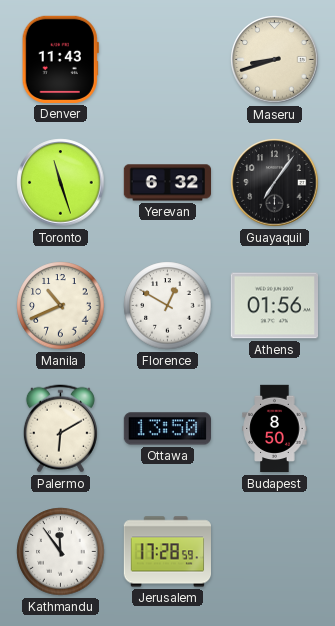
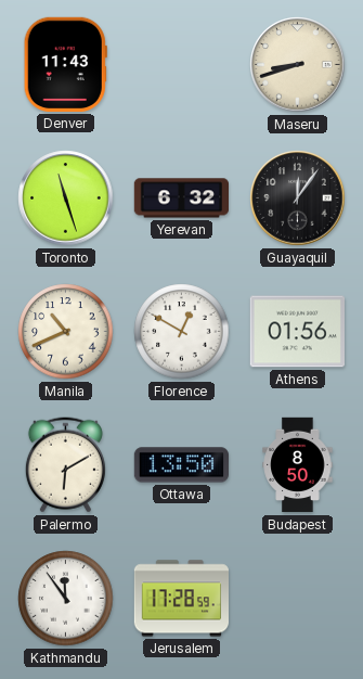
Guayaquil: 7:06 -> 12:06
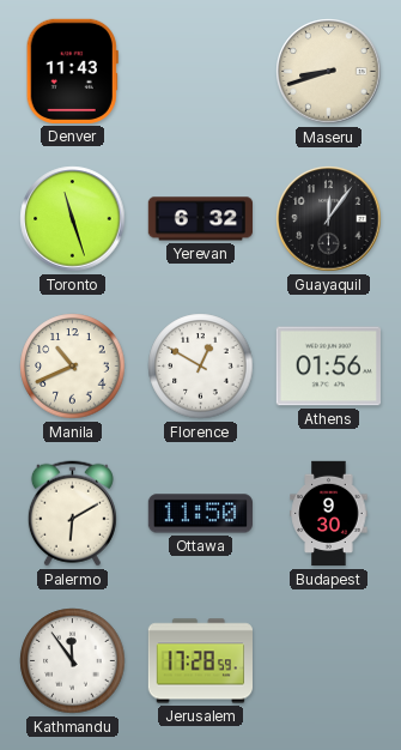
Ottawa: 13:50 -> 11:50
Budapest: 8:50 -> 9:30
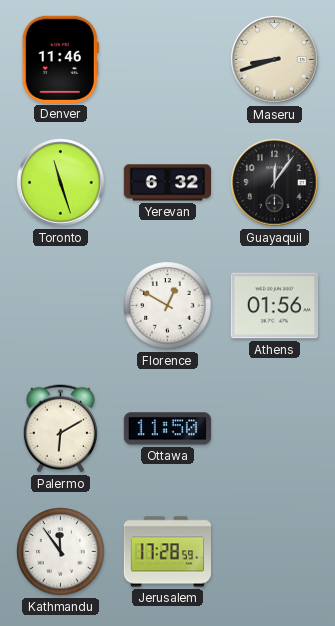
Denver: 11:43 -> 11:46
Manila: 10:41 -> none
Budapest: 9:30 -> none
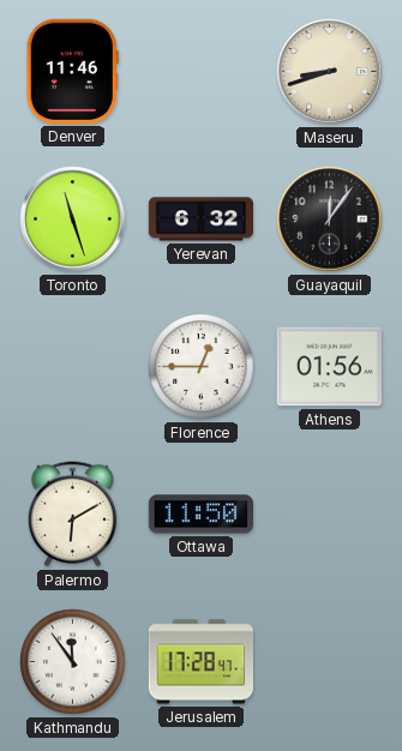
Florence: 12:50 -> 12:45
Jerusalem: 17:28:59 -> 17:28:47
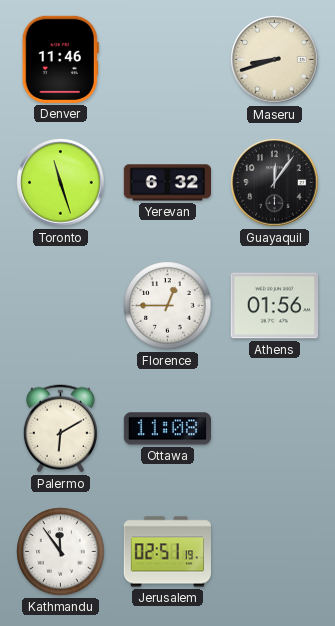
Ottawa: 11:50 -> 11:08
Jerusalem: 17:28 -> 02:51
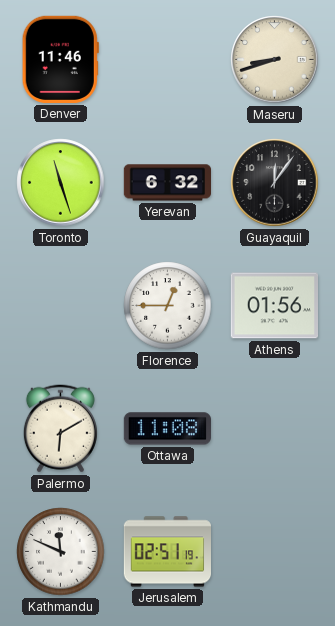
Kathmandu: 11:54 -> 11:49
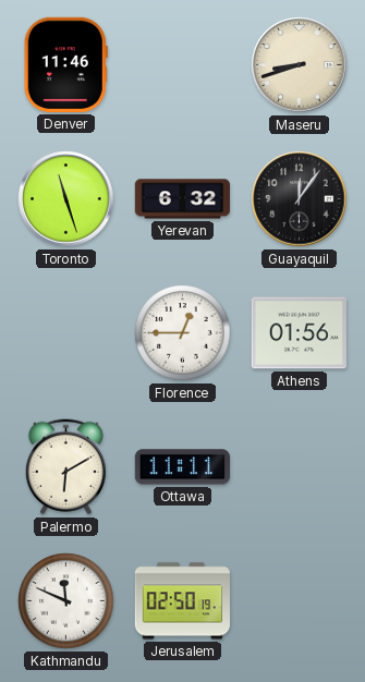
Ottawa: 11:08 -> 11:11
Jerusalem: 02:51 -> 02:50
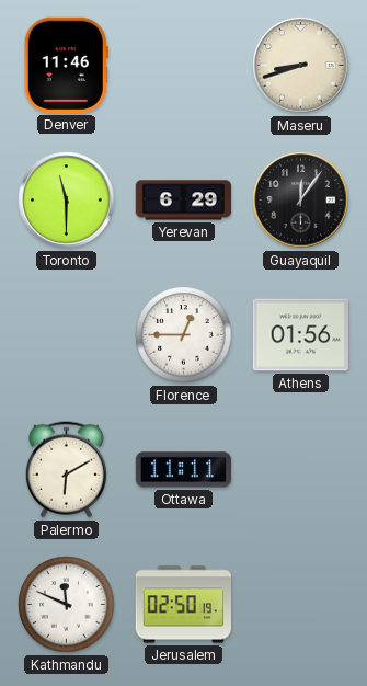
Toronto: 11:27 -> 11:30
Yerevan: 6:32 -> 6:29
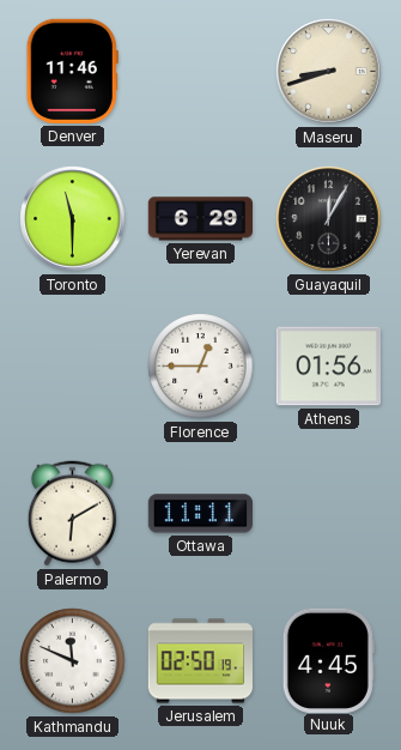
Guayaquil: 12:06 -> 12:05
Nuuk: none -> 4:45
